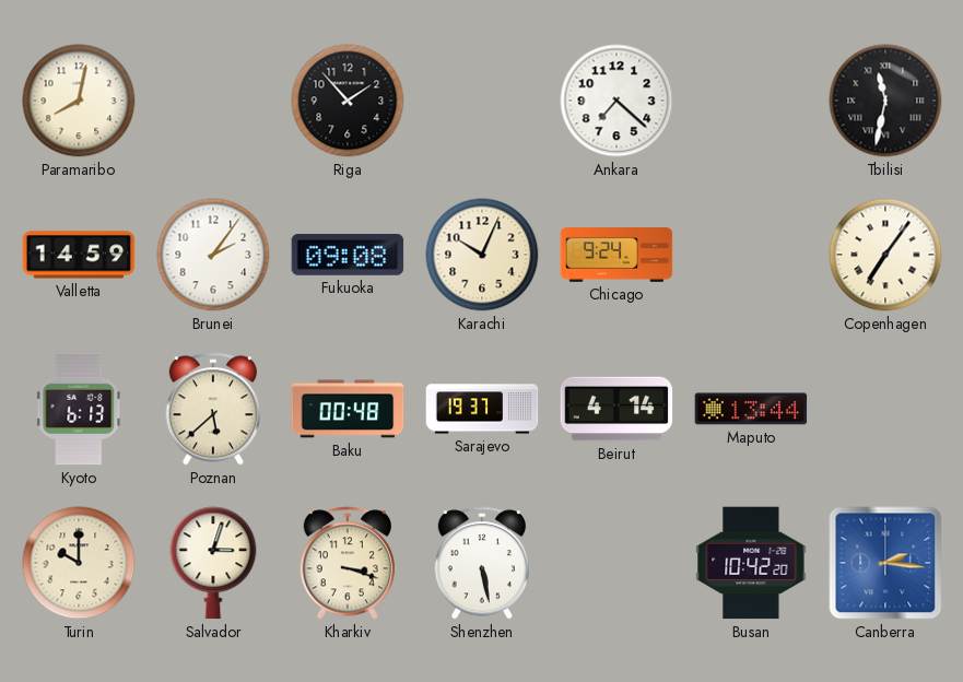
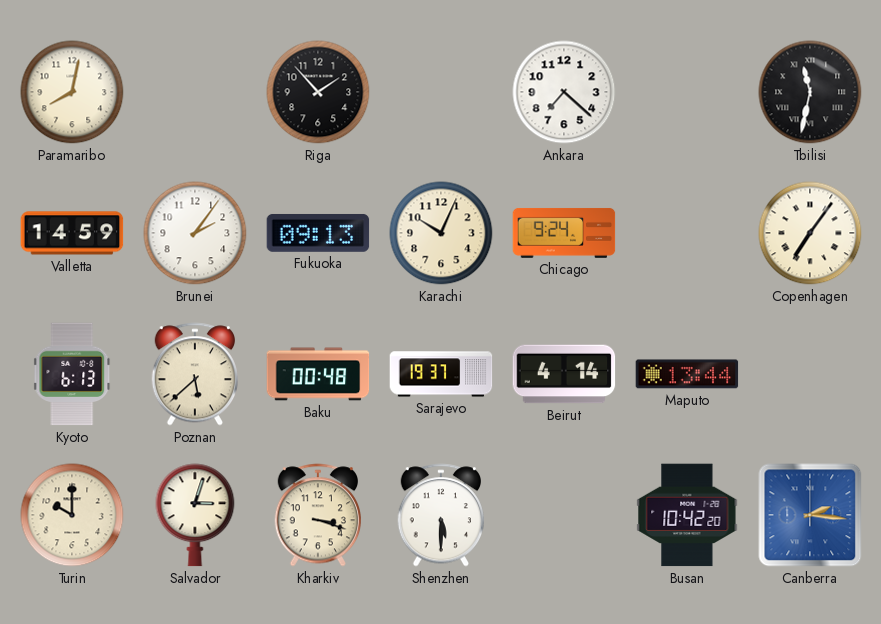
Fukuoka: 09:08 -> 09:13
Shenzhen: 5:28 -> 5:30
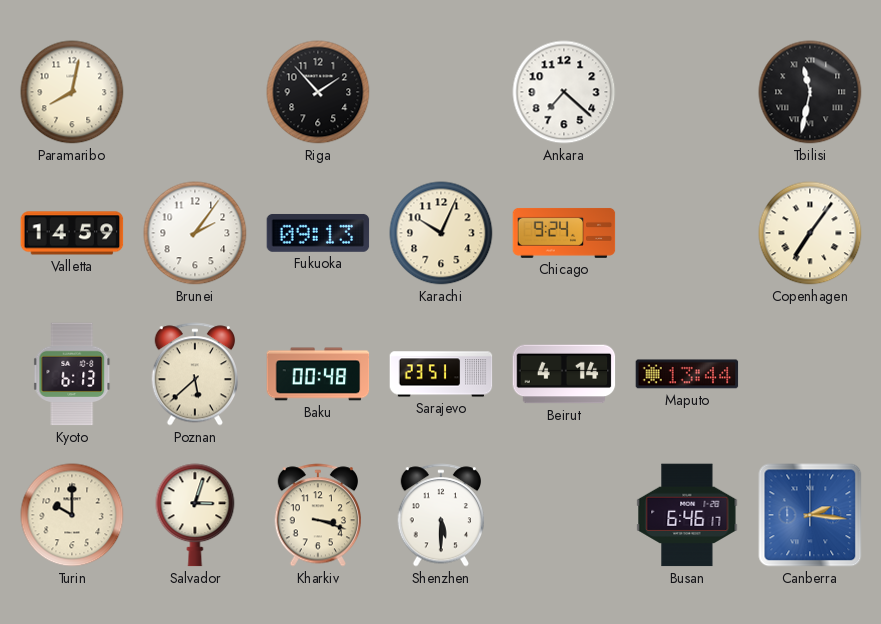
Sarajevo: 19:37 -> 23:51
Busan: 10:42 -> 6:46
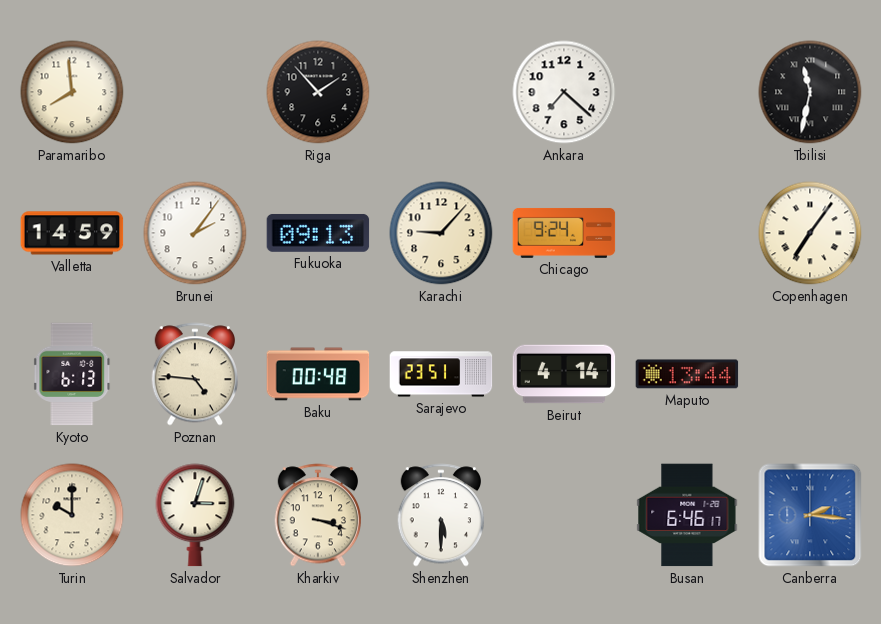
Paramaribo: 8:02 -> 7:59
Karachi: 10:04 -> 9:07
Poznan: 5:38 -> 4:46
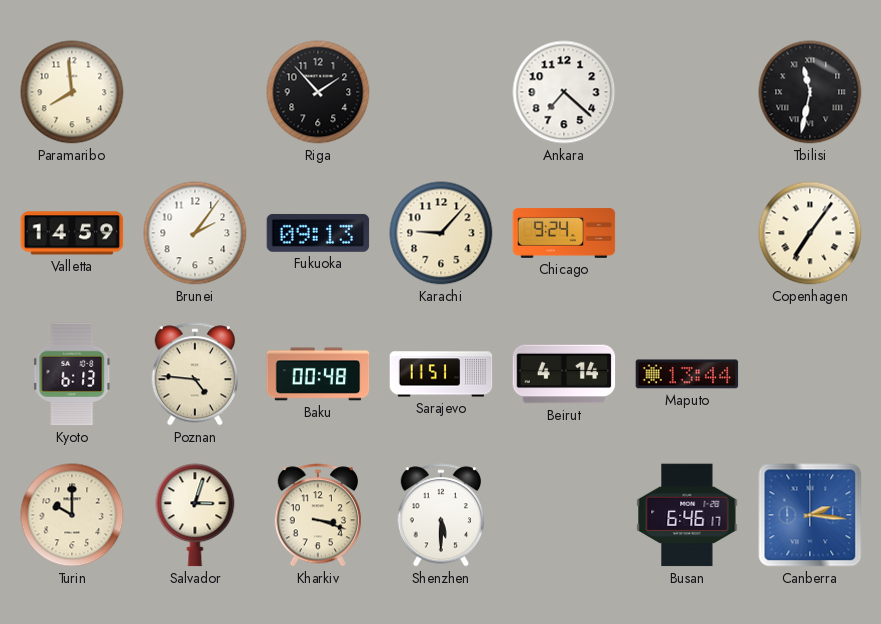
Sarajevo: 23:51 -> 11:51
